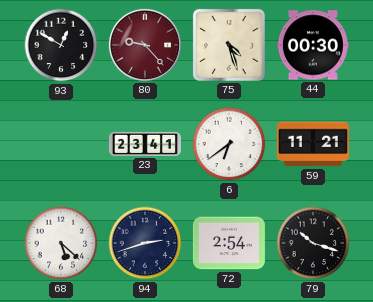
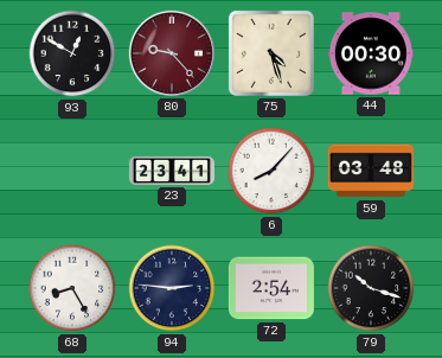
6: 6:39 -> 8:07
59: 11:21 -> 03:48
68: 5:22 -> 8:25
94: 2:42 -> 2:46
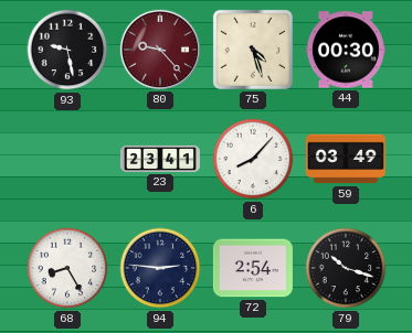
93: 12:50 -> 9:28
59: 03:48 -> 03:49
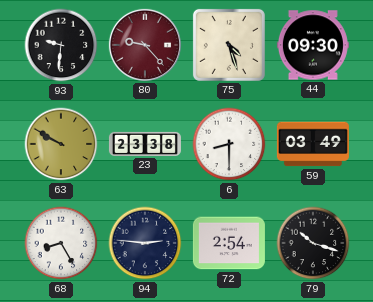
93: 9:28 -> 9:31
44: 00:30 -> 09:30
63: none -> 9:50
23: 23:41 -> 23:38
6: 8:07 -> 8:30
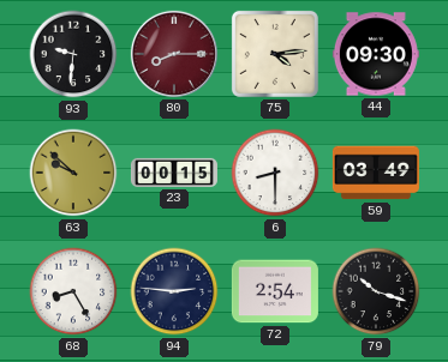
80: 9:23 -> 8:15
75: 4:27 -> 4:14
63: 9:50 -> 9:52
23: 23:38 -> 00:15
